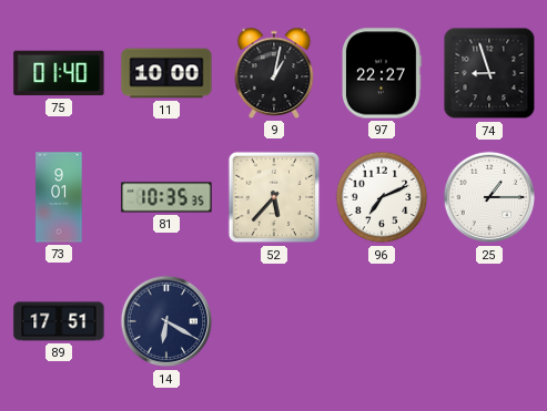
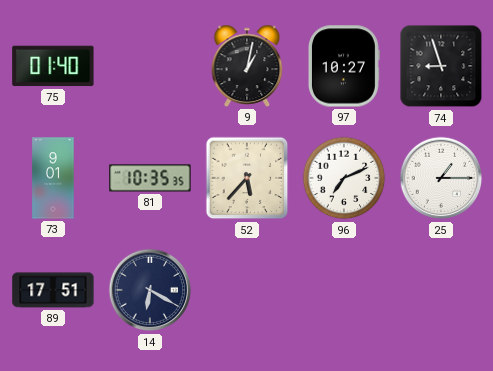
11: 10:00 -> none
97: 22:27 -> 10:27
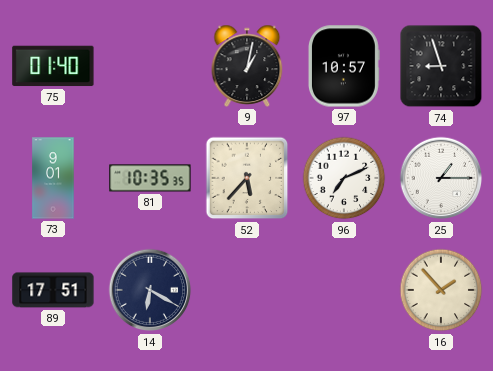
97: 10:27 -> 10:57
16: none -> 1:53
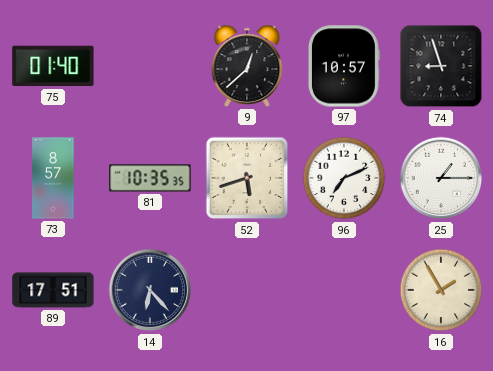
9: 1:02 -> 12:38
73: 9:01 -> 8:57
52: 5:37 -> 5:42
14: 6:20 -> 6:23
16: 1:53 -> 1:55
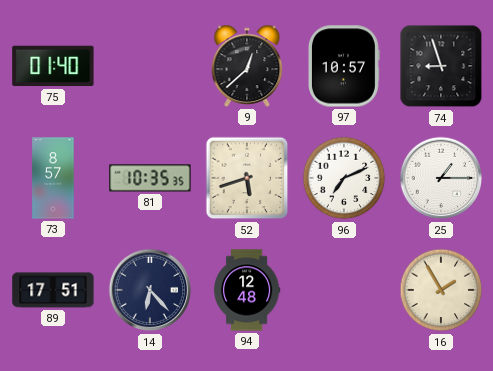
94: none -> 12:48
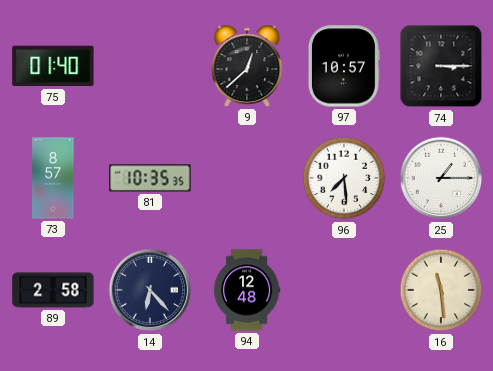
74: 8:57 -> 3:15
52: 5:42 -> none
96: 7:11 -> 7:29
89: 17:51 -> 2:58
16: 1:55 -> 11:29
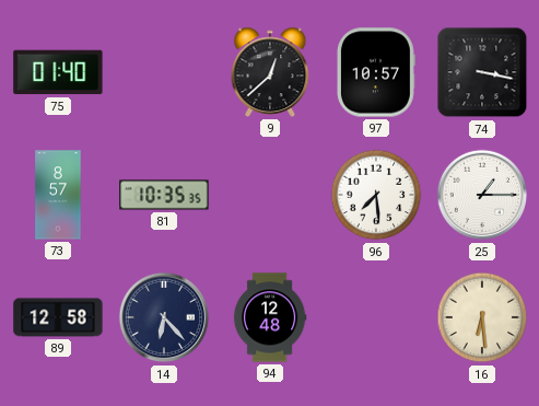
74: 3:15 -> 3:17
89: 2:58 -> 12:58
16: 11:29 -> 6:29
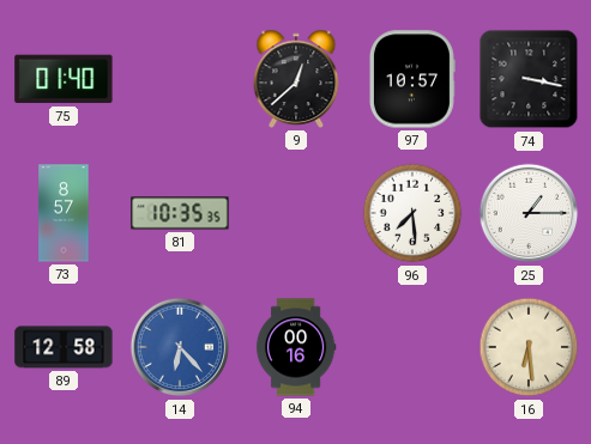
14 dial: navy -> blue
94: 12:48 -> 00:16
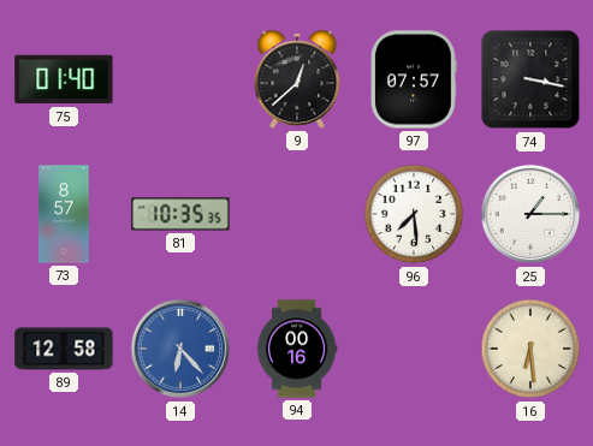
97: 10:57 -> 07:57
